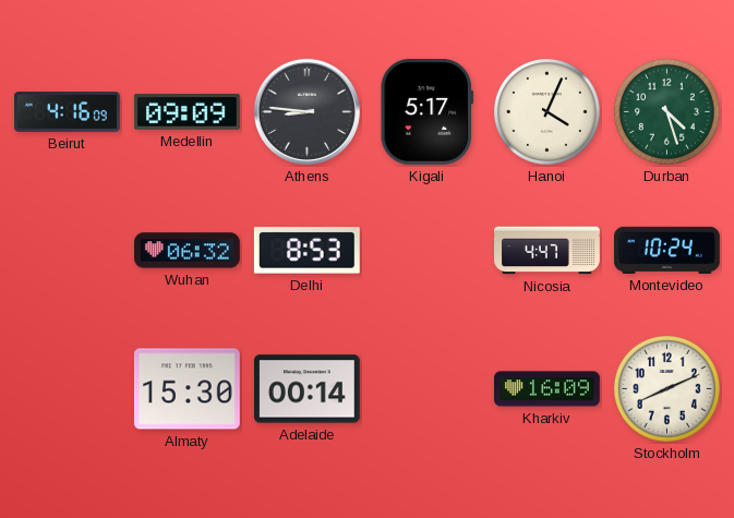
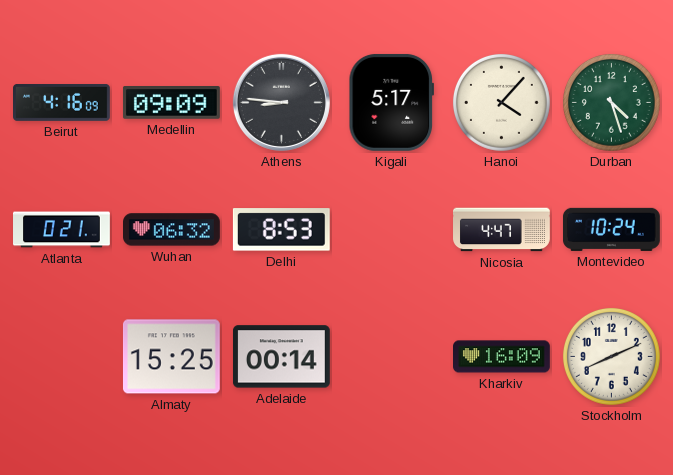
Hanoi: 4:04 -> 4:07
Atlanta: none -> 0:21
Almaty: 15:30 -> 15:25
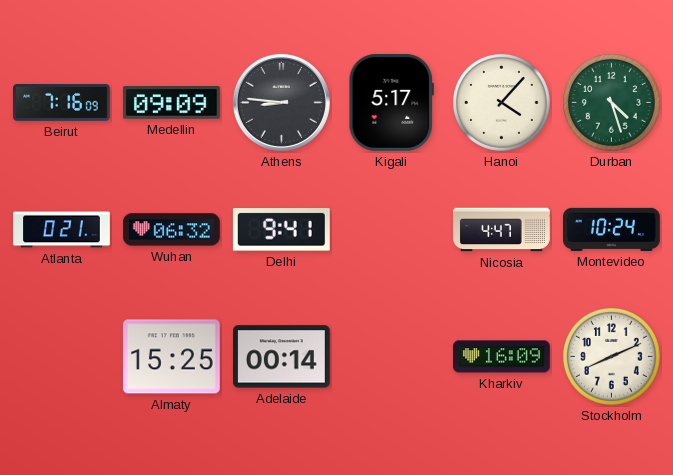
Beirut: 4:16 -> 7:16
Delhi: 8:53 -> 9:41
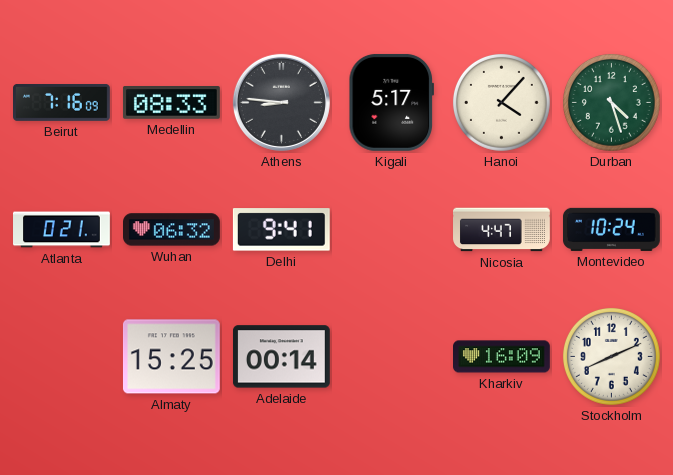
Medellin: 09:09 -> 08:33
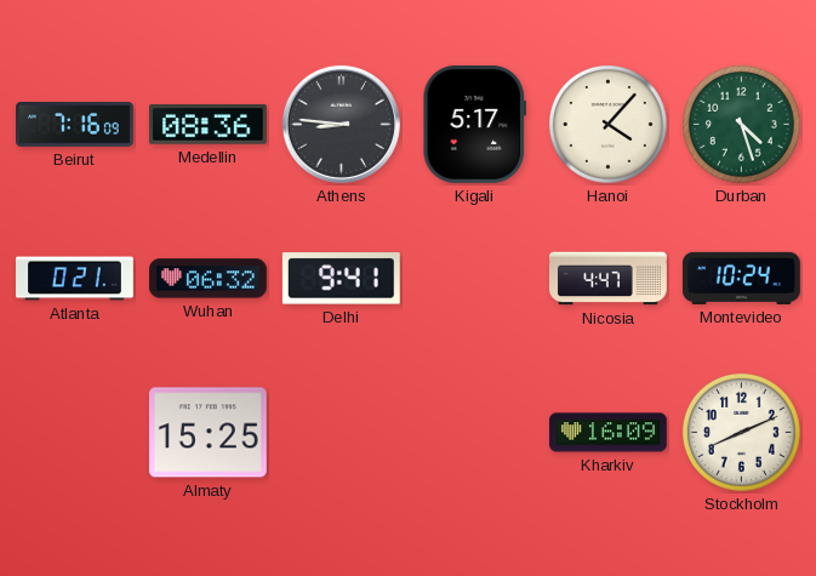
Medellin: 08:33 -> 08:36
Adelaide: 00:14 -> none
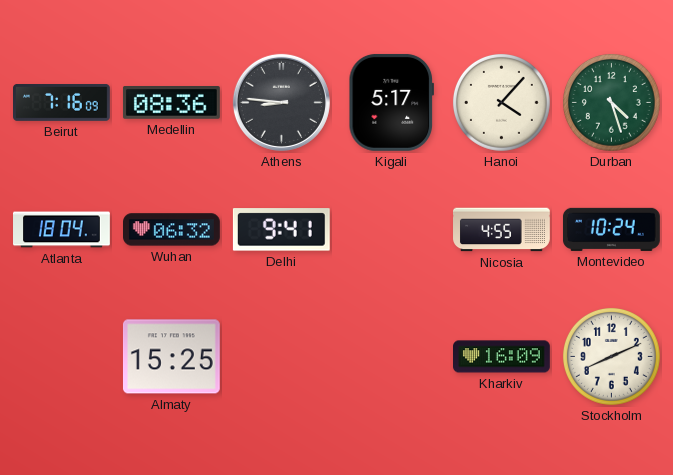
Atlanta: 0:21 -> 18:04
Nicosia: 4:47 -> 4:55
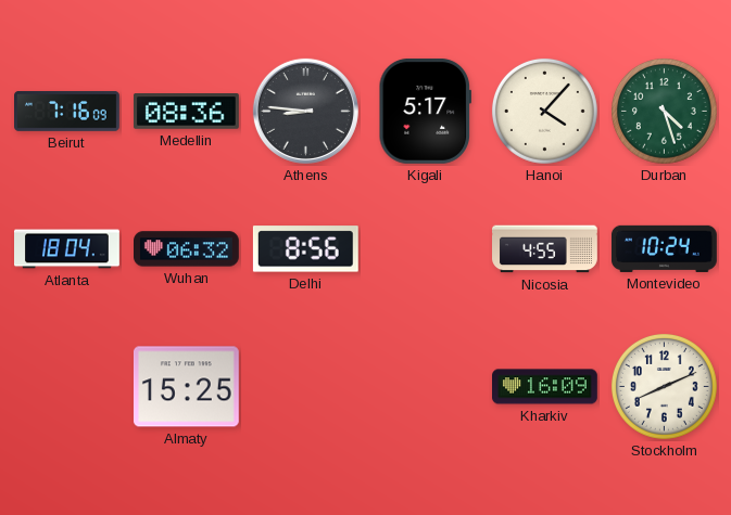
Delhi: 9:41 -> 8:56
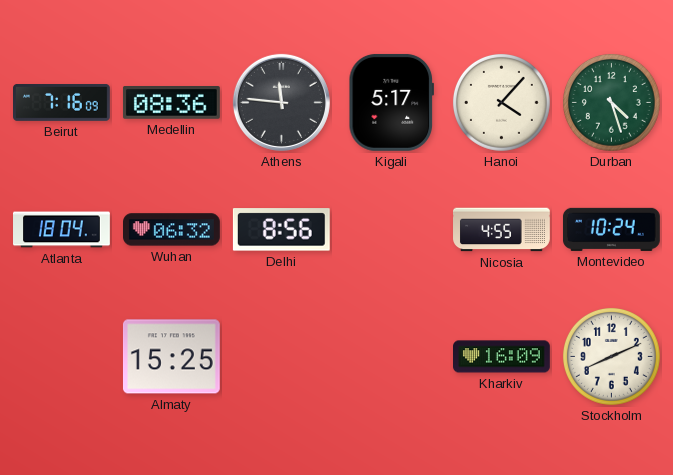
Athens: 8:46 -> 11:46
